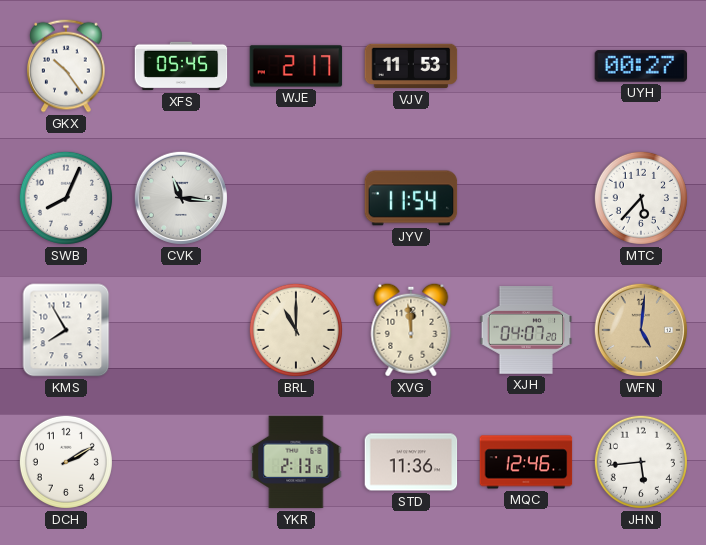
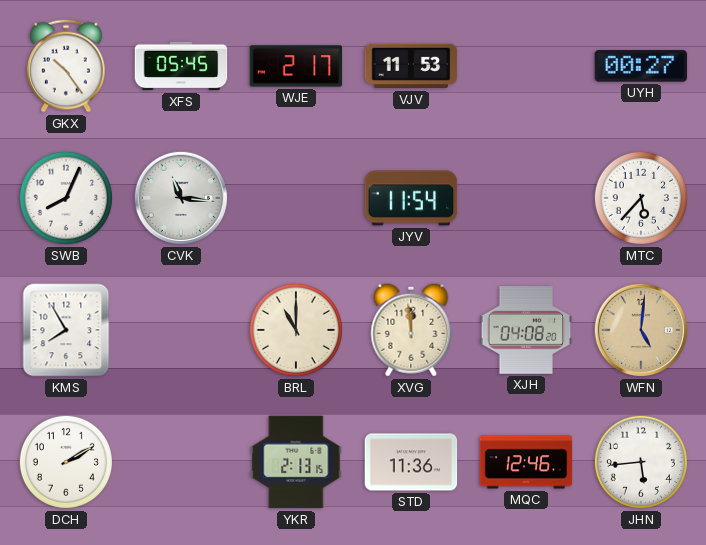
XJH: 04:07 -> 04:08
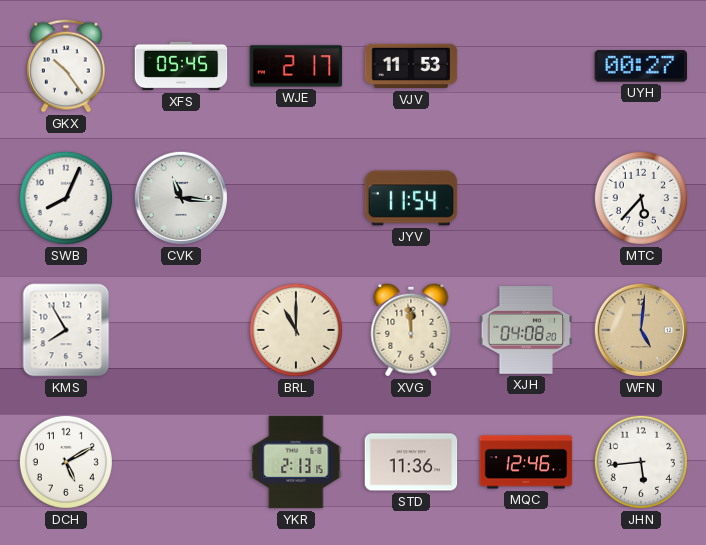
DCH: 2:10 -> 5:10
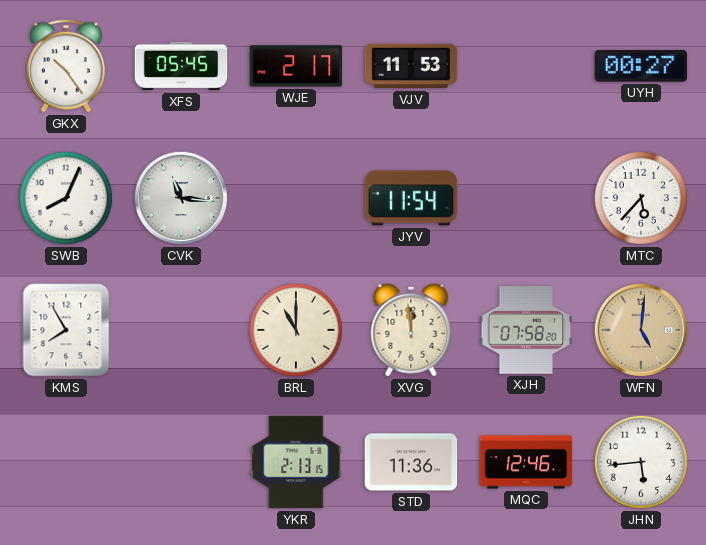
XJH: 04:08 -> 07:58
DCH: 5:10 -> none
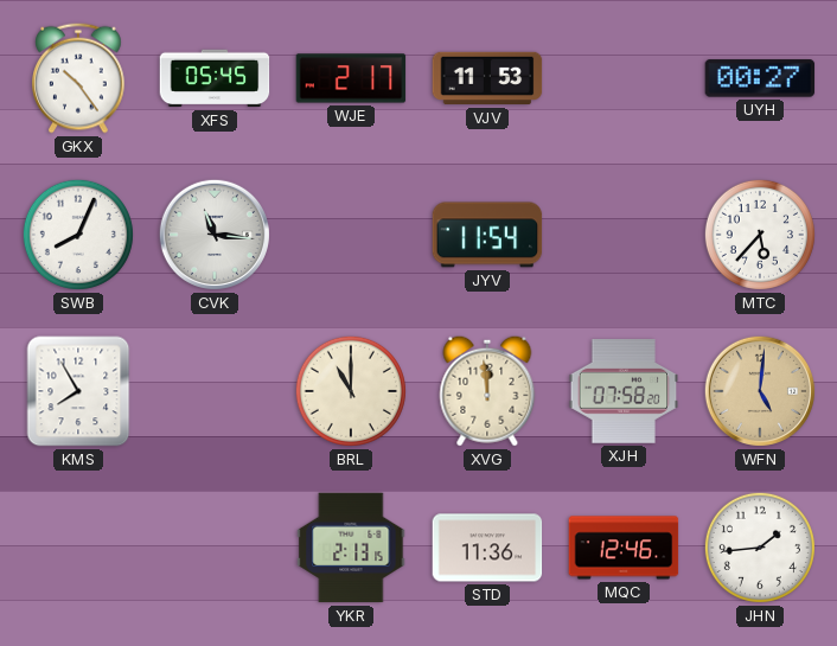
JHN: 5:44 -> 1:44
